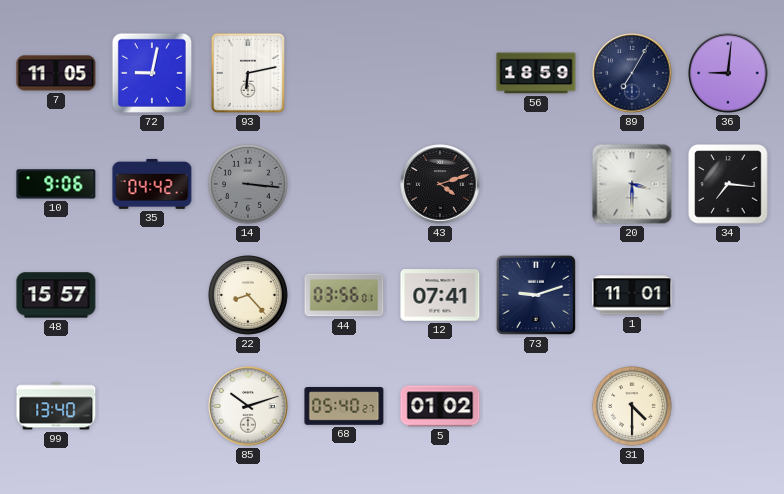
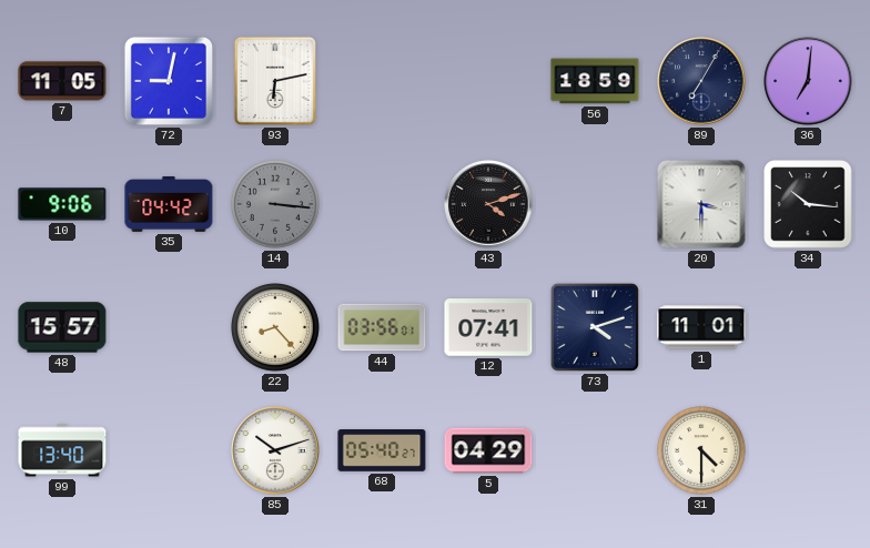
36: 9:01 -> 7:01
34: 7:16 -> 10:16
73: 9:12 -> 4:12
5: 01:02 -> 04:29
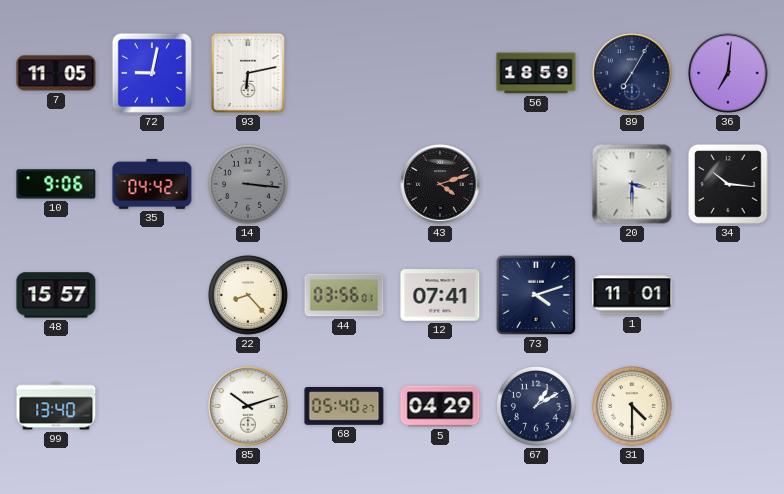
67: none -> 1:10
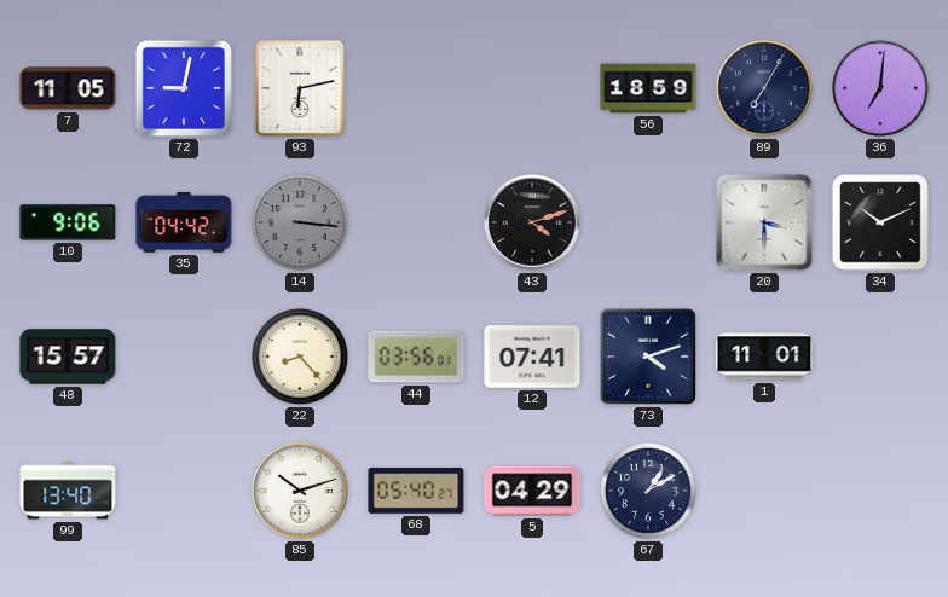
34: 10:16 -> 10:11
31: 4:30 -> none
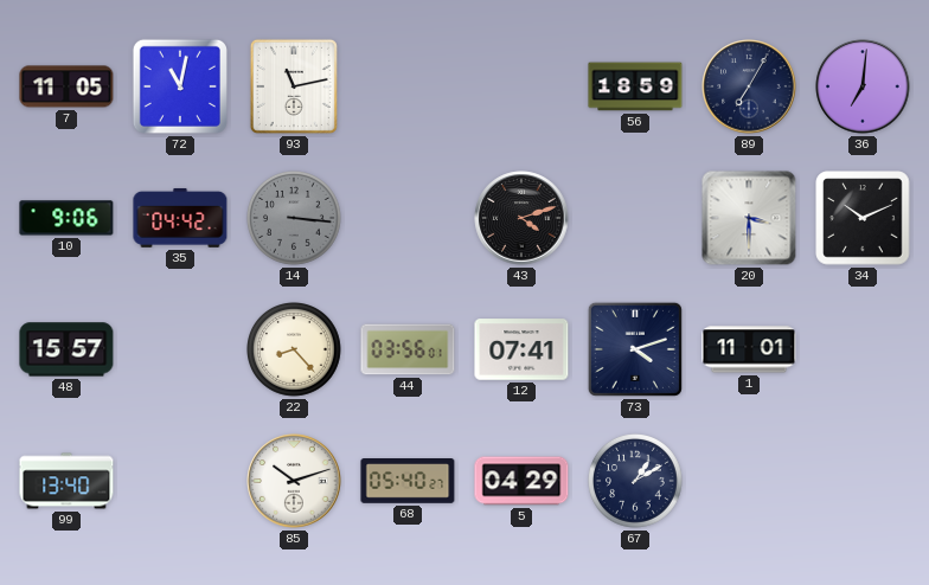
72: 9:02 -> 11:02
93: 6:13 -> 11:13
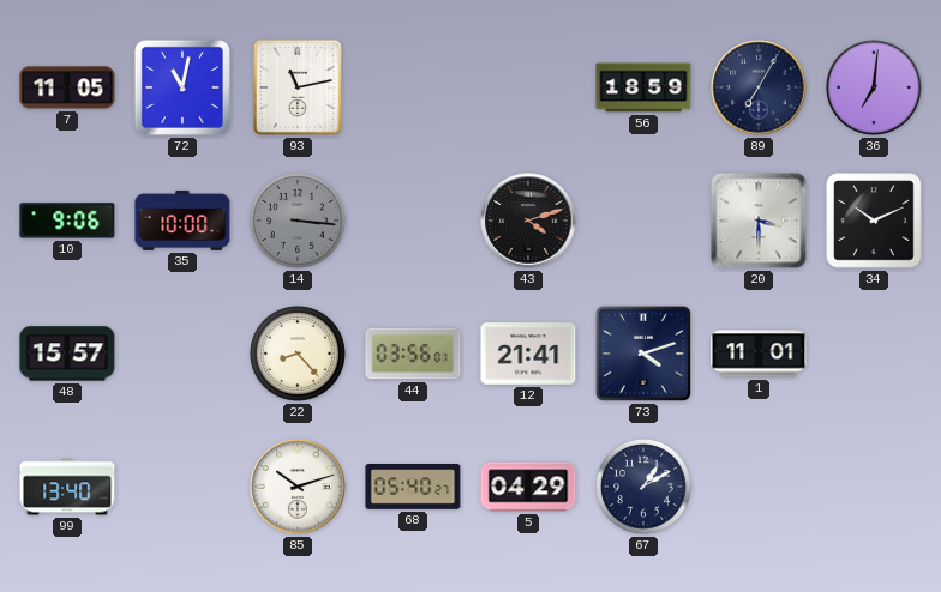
35: 04:42 -> 10:00
12: 07:41 -> 21:41
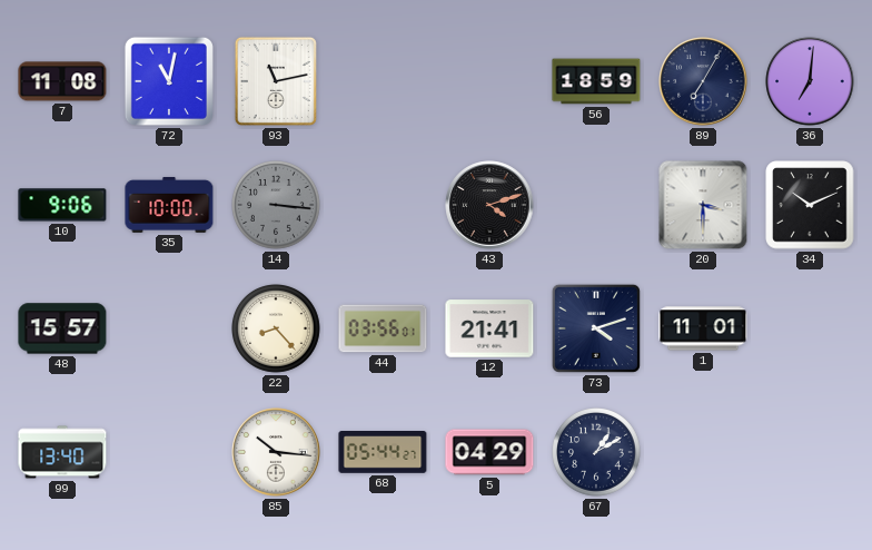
7: 11:05 -> 11:08
85: 10:12 -> 10:16
68: 05:40 -> 05:44
